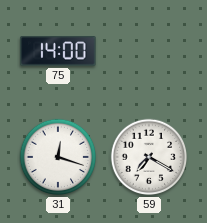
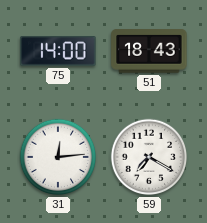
51: none -> 18:43
31: 12:18 -> 12:14
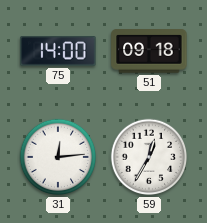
51: 18:43 -> 09:18
59: 7:20 -> 12:35
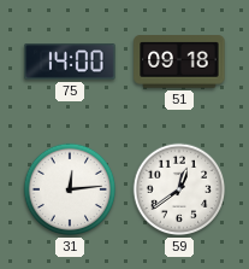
59: 12:35 -> 12:39
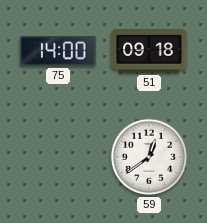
31: 12:14 -> none
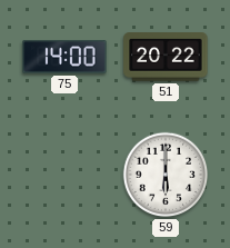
51: 09:18 -> 20:22
59: 12:39 -> 6:00
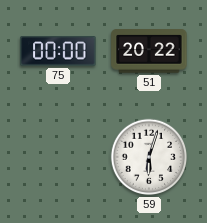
75: 14:00 -> 00:00
59: 6:00 -> 6:03
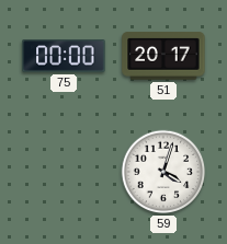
51: 20:22 -> 20:17
59: 6:03 -> 4:03
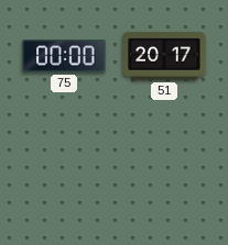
59: 4:03 -> none
